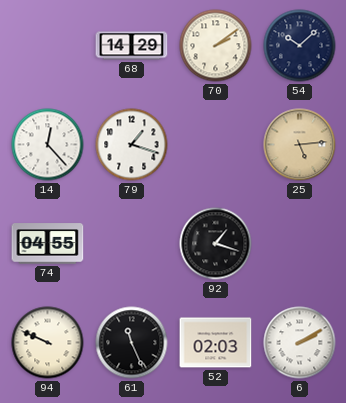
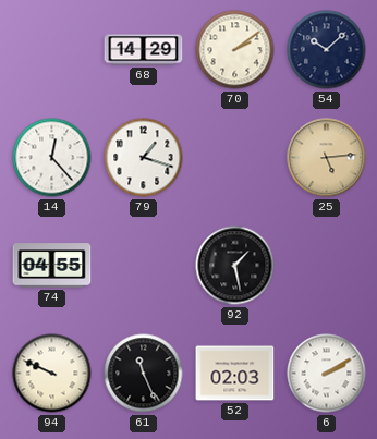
92: 1:18 -> 1:28
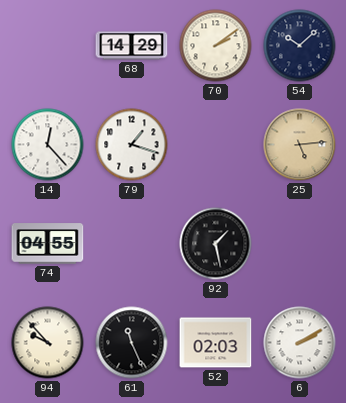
94: 9:49 -> 9:53
